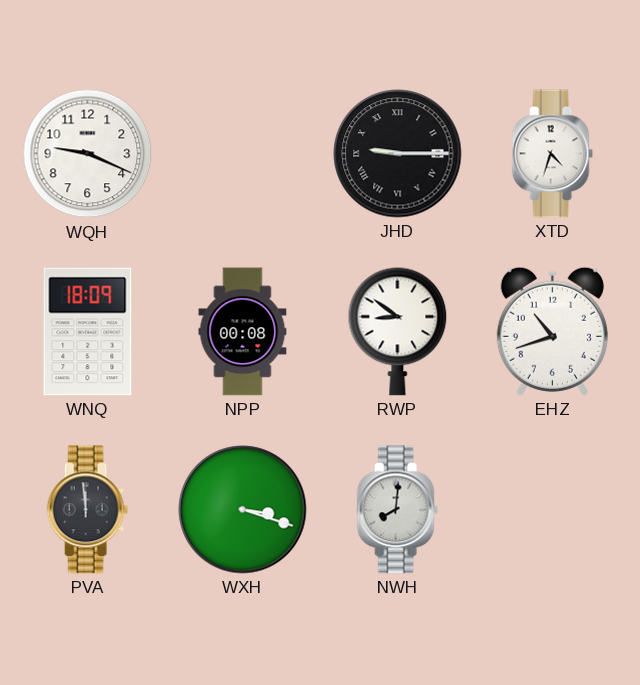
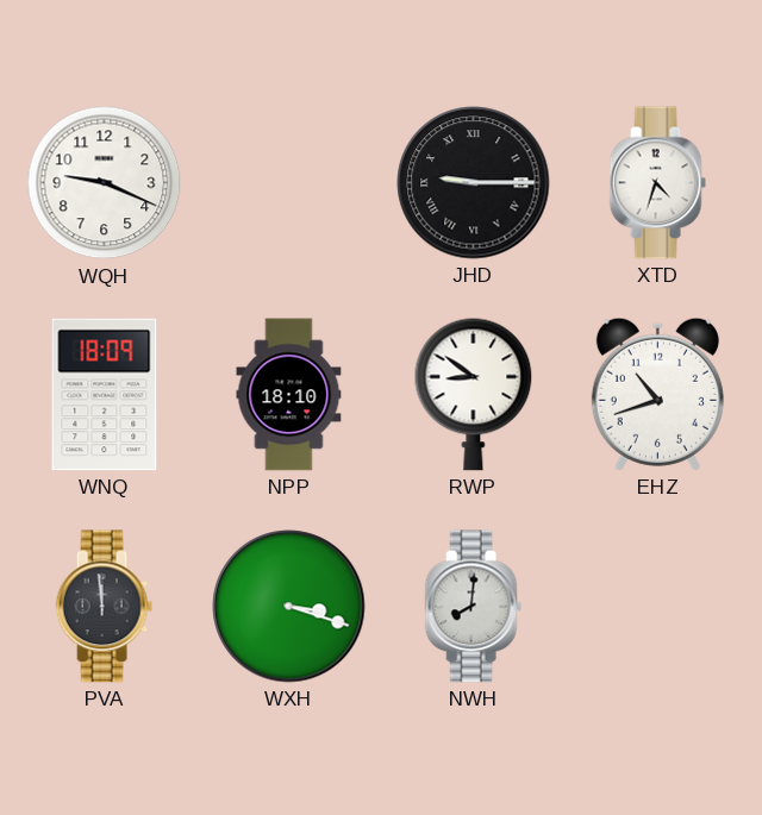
NPP: 00:08 -> 18:10
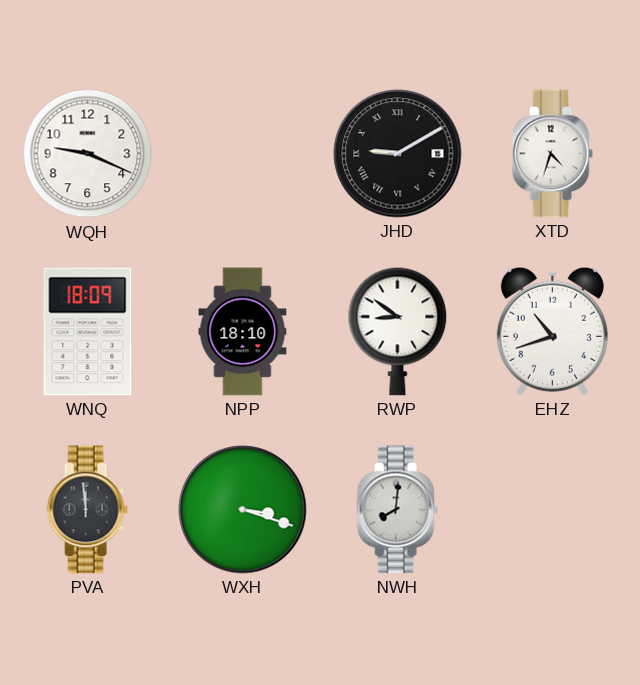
JHD: 9:15 -> 9:10
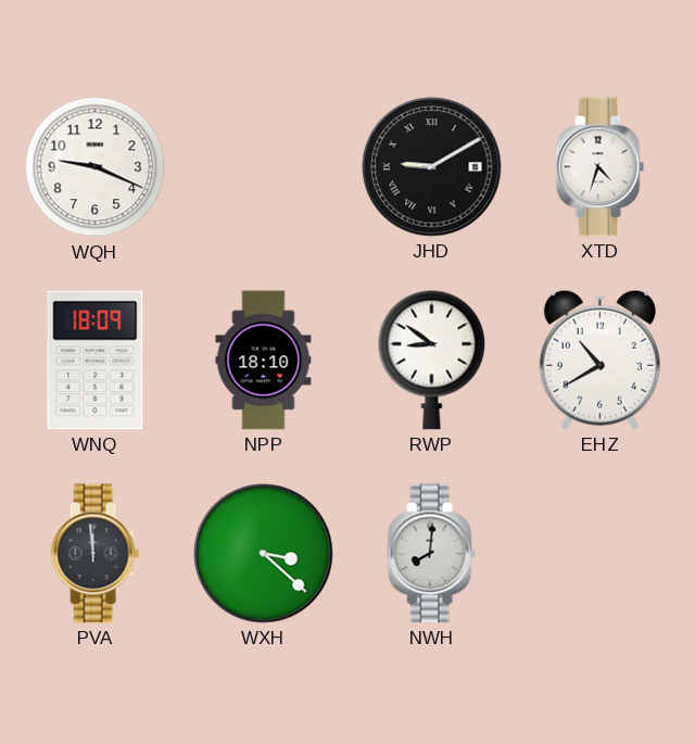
EHZ: 10:42 -> 10:40
WXH: 3:18 -> 3:22
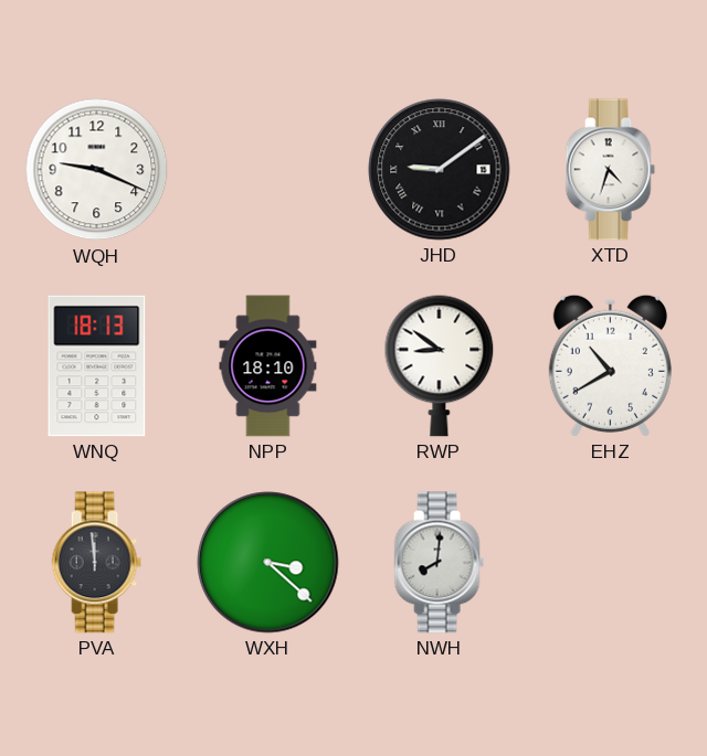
JHD: 9:10 -> 9:09
WNQ: 18:09 -> 18:13
